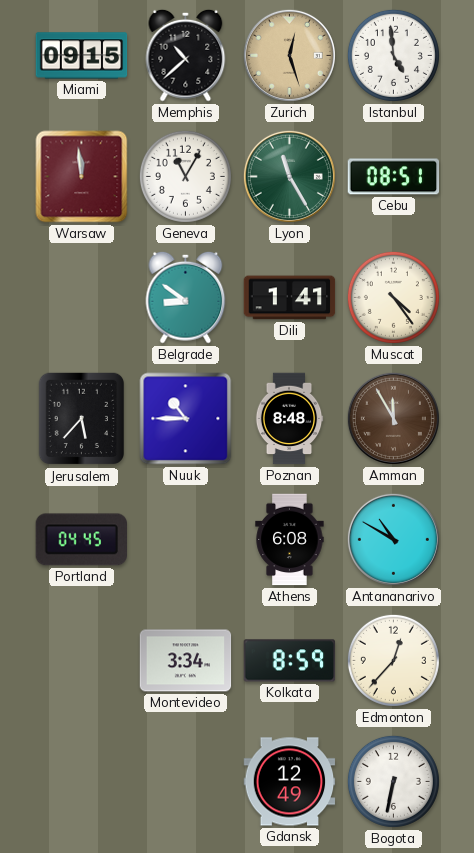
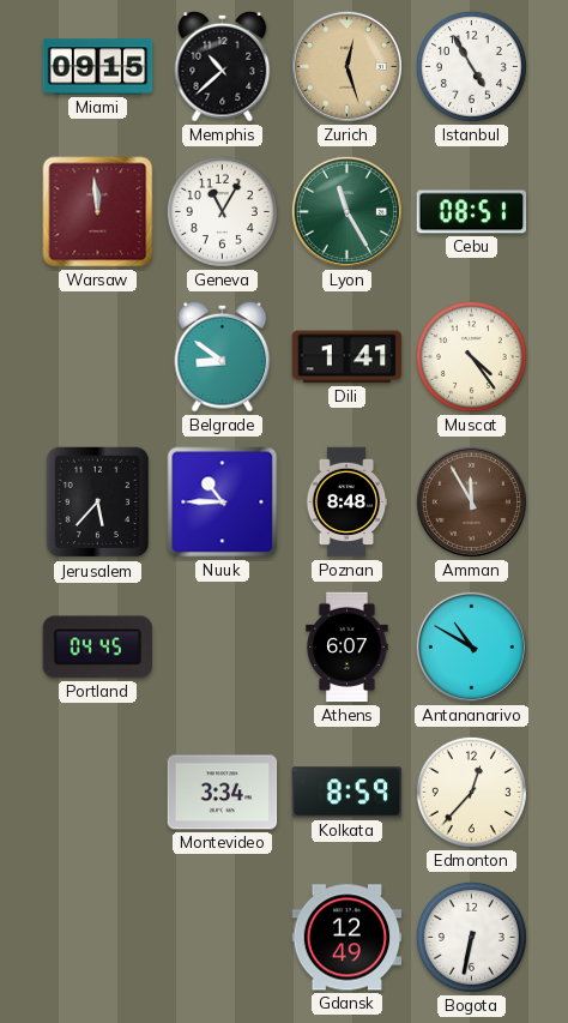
Istanbul: 4:59 -> 4:55
Athens: 6:08 -> 6:07
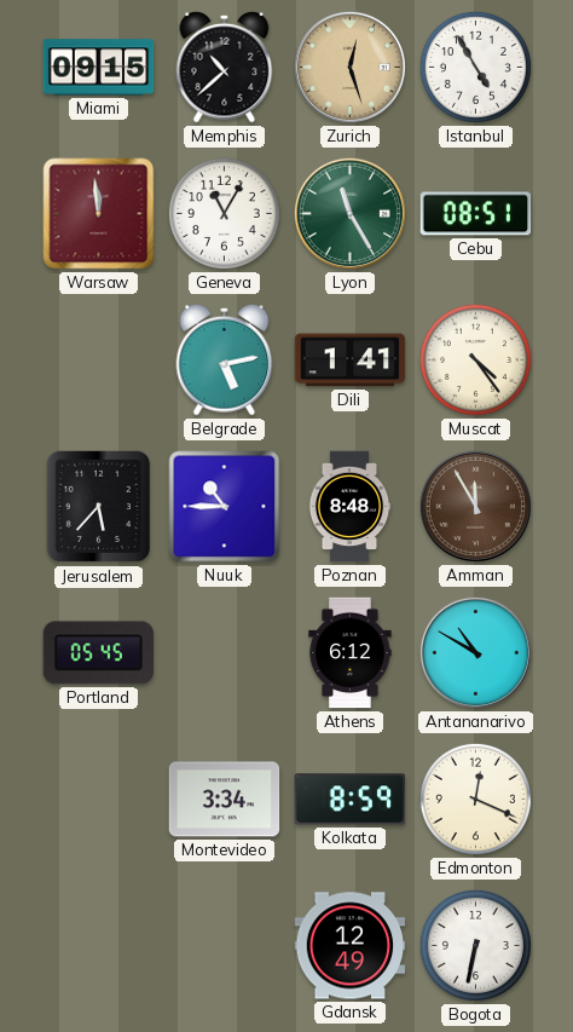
Belgrade: 8:51 -> 5:13
Portland: 04:45 -> 05:45
Athens: 6:07 -> 6:12
Edmonton: 12:37 -> 12:19
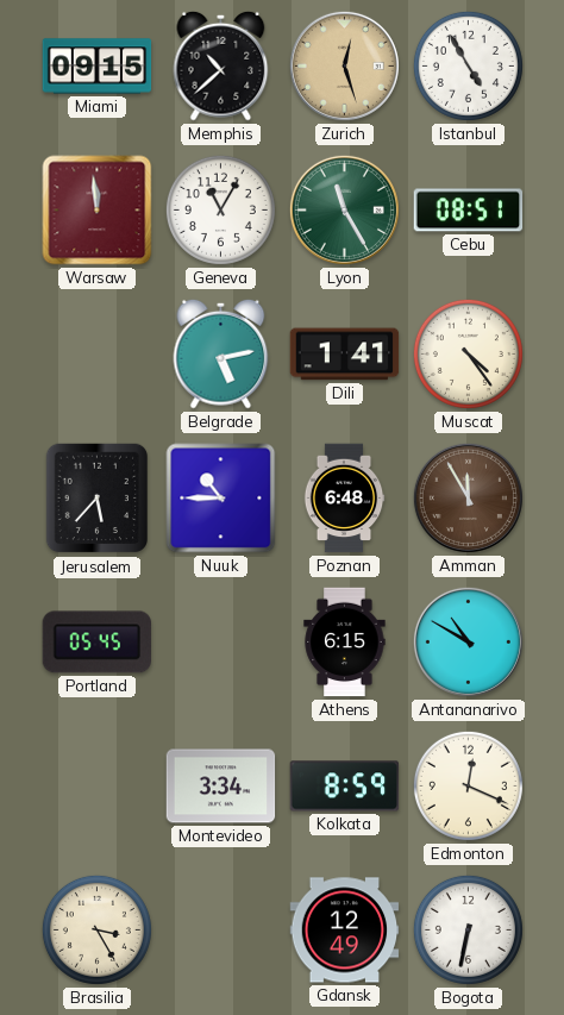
Poznan: 8:48 -> 6:48
Athens: 6:12 -> 6:15
Brasilia: none -> 3:25
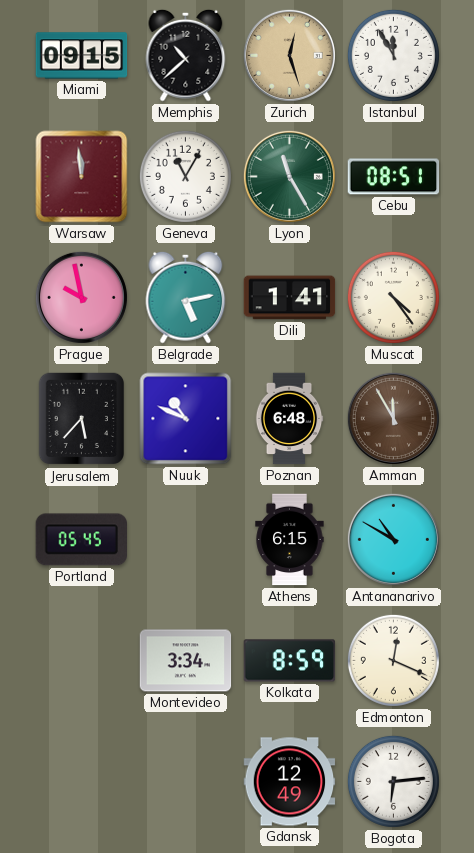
Istanbul: 4:55 -> 11:55
Prague: none -> 9:58
Nuuk: 10:45 -> 10:49
Brasilia: 3:25 -> none
Bogota: 6:32 -> 6:14
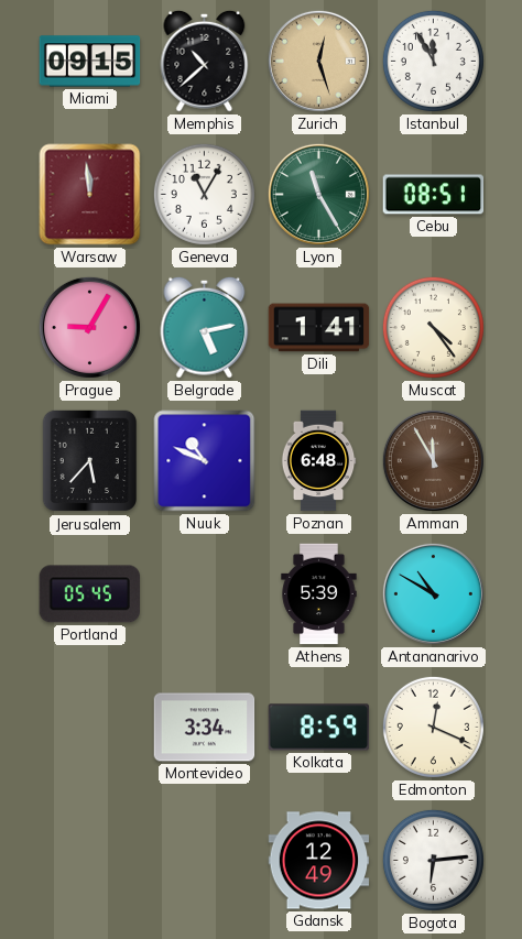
Prague: 9:58 -> 9:05
Athens: 6:15 -> 5:39
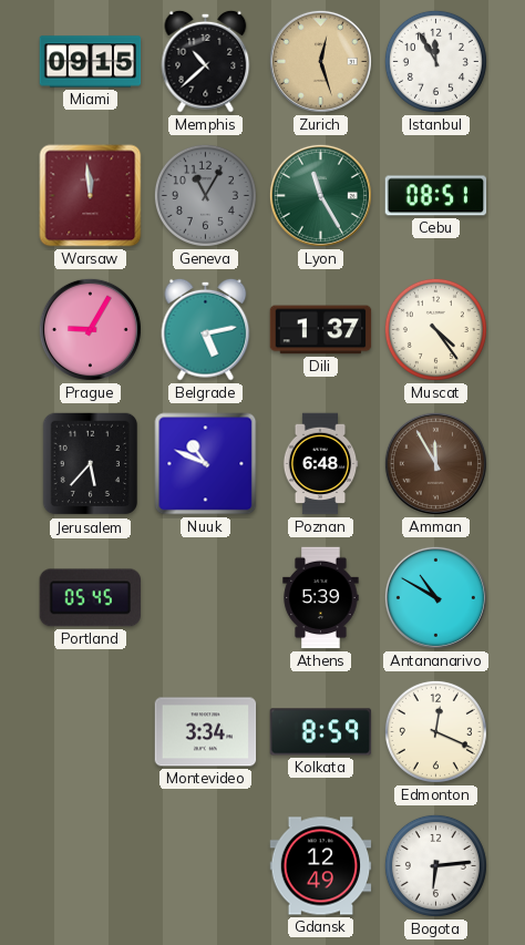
Geneva dial: white -> grey
Dili: 1:41 -> 1:37
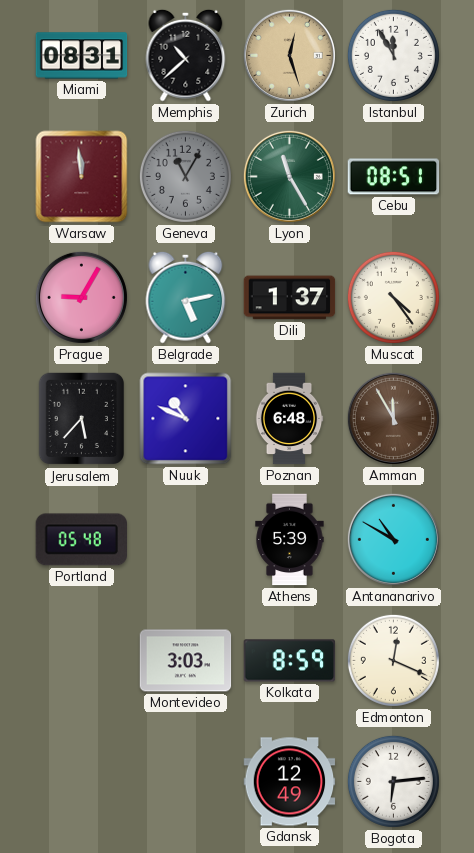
Miami: 09:15 -> 08:31
Portland: 05:45 -> 05:48
Montevideo: 3:34 -> 3:03
